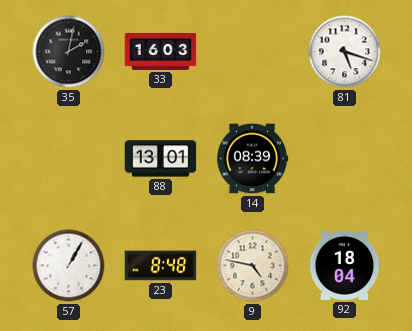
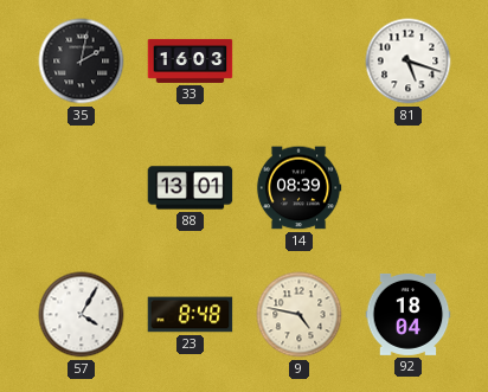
57: 1:05 -> 4:05
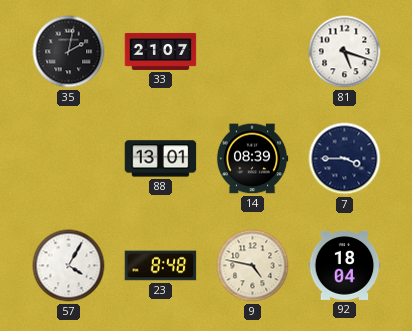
33: 16:03 -> 21:07
7: none -> 3:45
